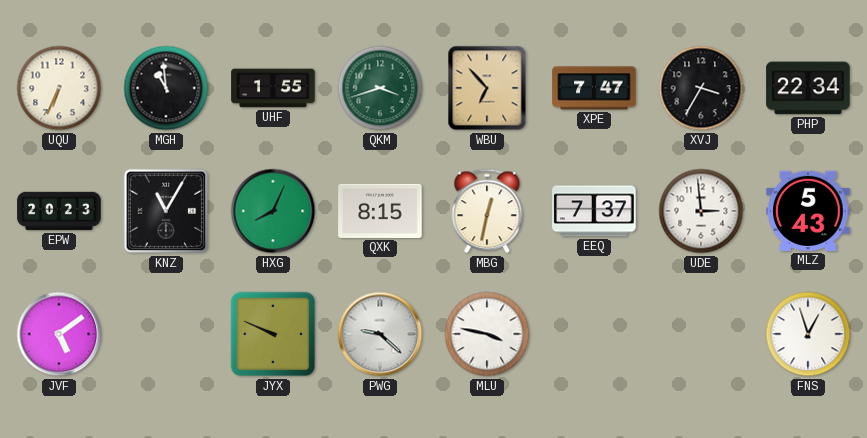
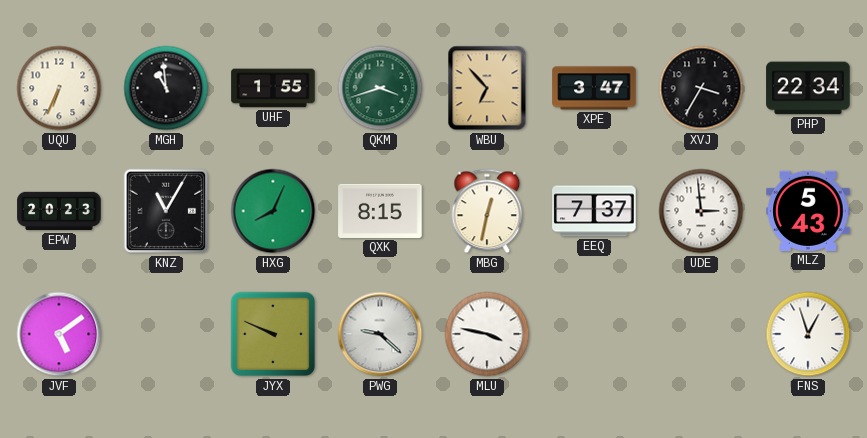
XPE: 7:47 -> 3:47
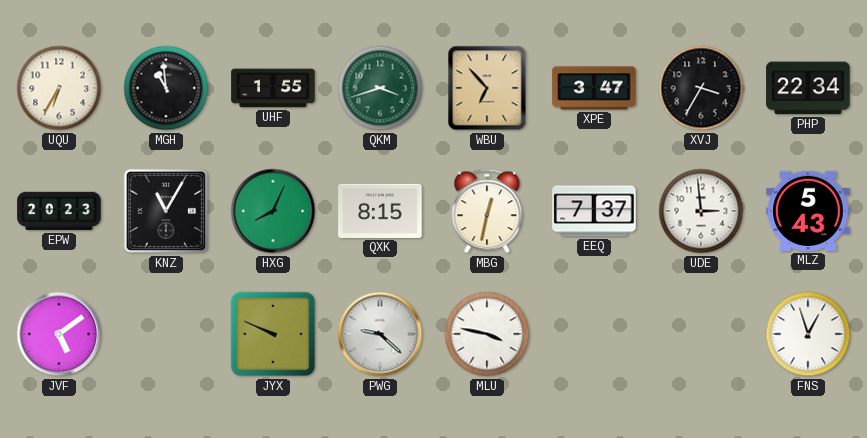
UQU: 6:34 -> 6:35
